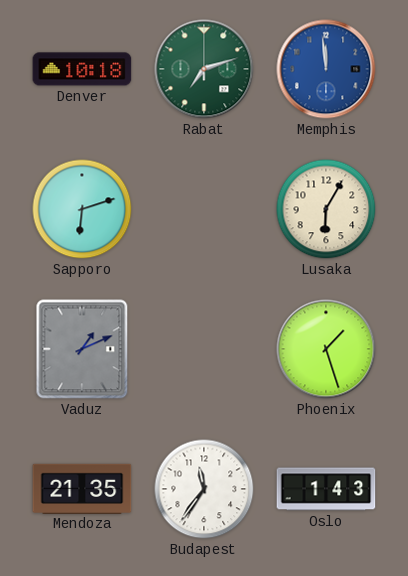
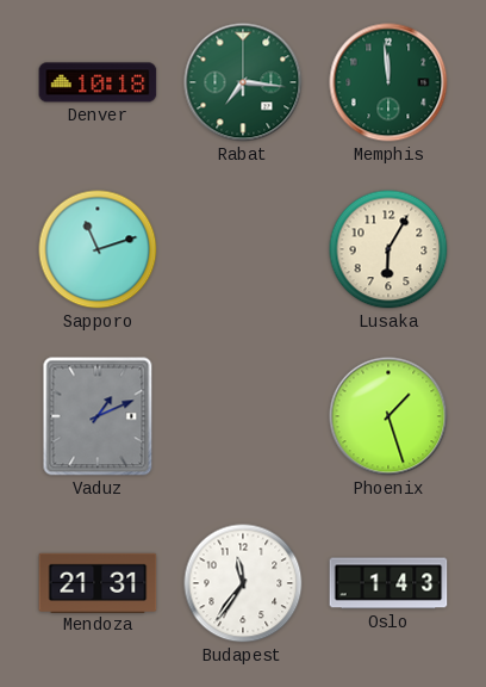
Rabat: 7:12 -> 7:16
Memphis dial: blue -> green
Sapporo: 6:12 -> 11:12
Mendoza: 21:35 -> 21:31
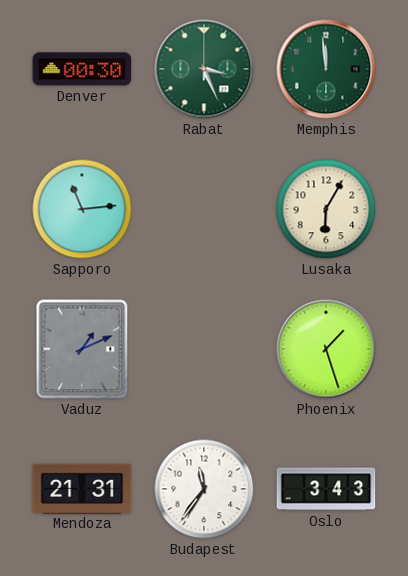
Denver: 10:18 -> 00:30
Rabat: 7:16 -> 3:26
Sapporo: 11:12 -> 11:14
Oslo: 1:43 -> 3:43
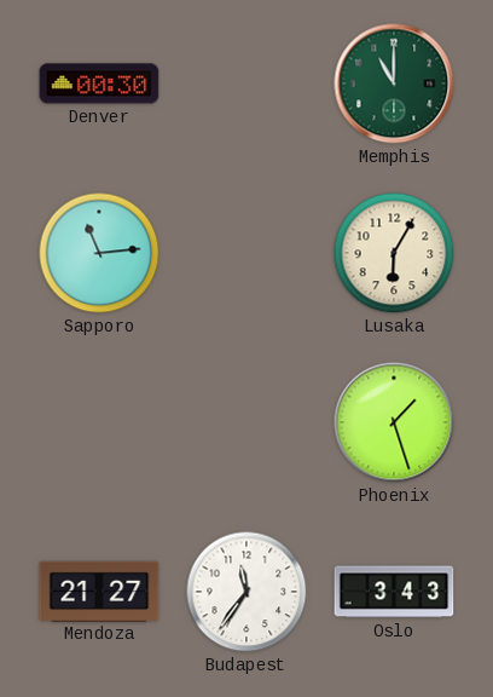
Rabat: 3:26 -> none
Memphis: 11:59 -> 11:00
Vaduz: 1:11 -> none
Mendoza: 21:31 -> 21:27
